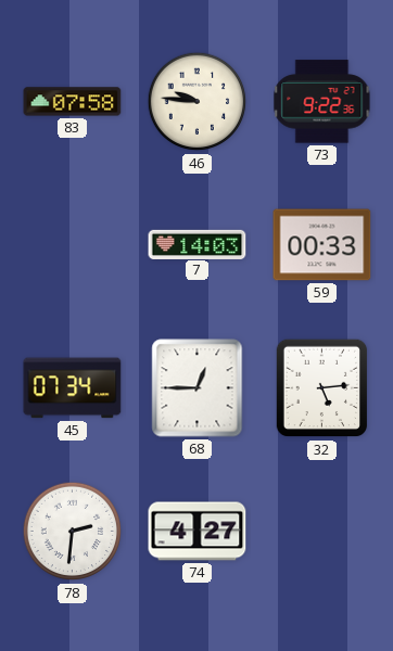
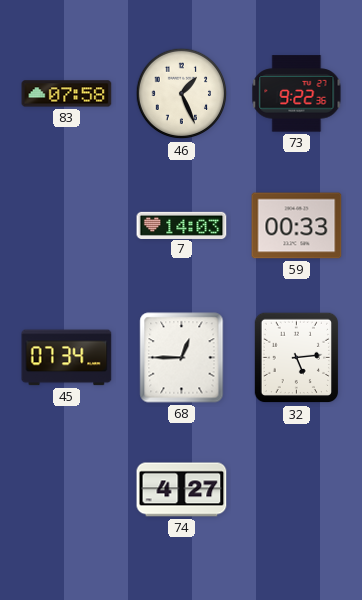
46: 9:46 -> 1:26
78: 2:31 -> none
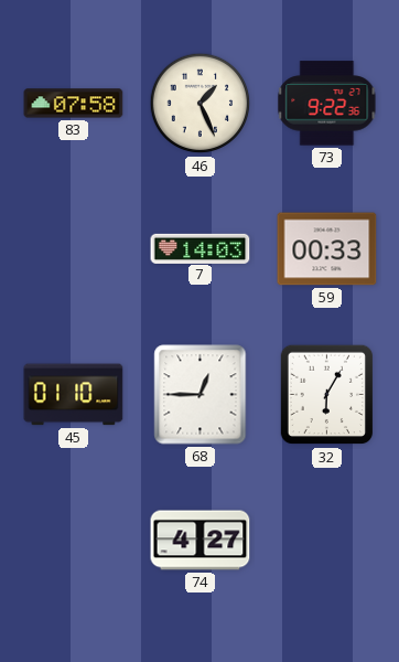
45: 07:34 -> 01:10
32: 5:14 -> 6:05
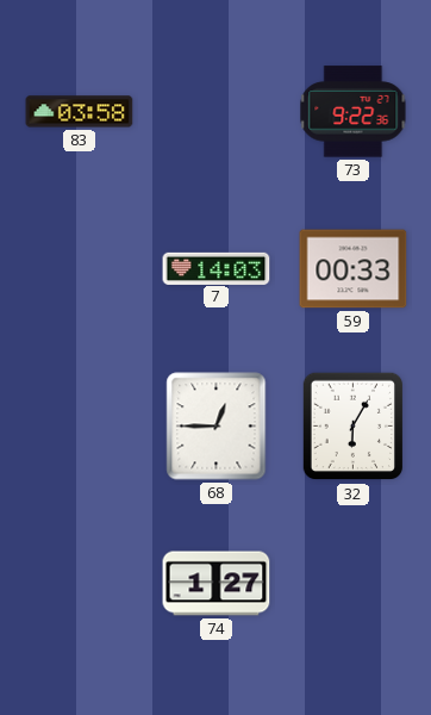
83: 07:58 -> 03:58
46: 1:26 -> none
45: 01:10 -> none
74: 4:27 -> 1:27
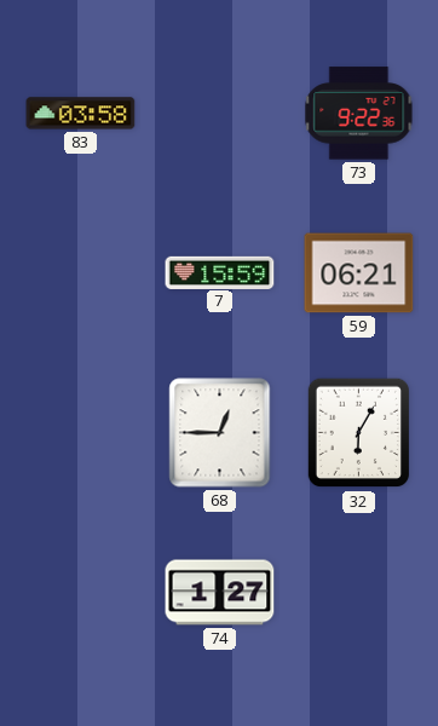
7: 14:03 -> 15:59
59: 00:33 -> 06:21
